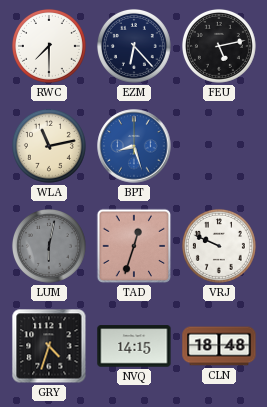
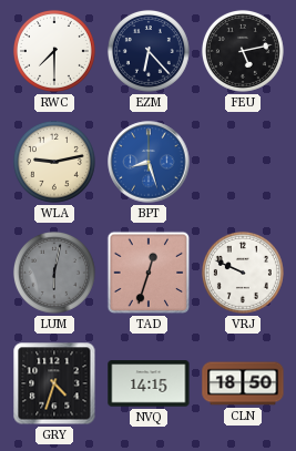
WLA: 11:13 -> 9:13
CLN: 18:48 -> 18:50
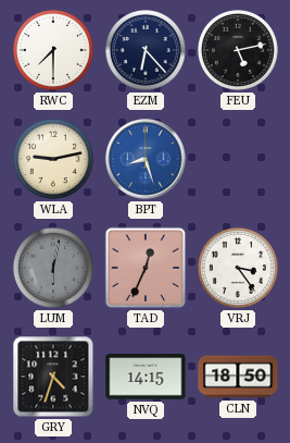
TAD: 12:33 -> 12:34
VRJ: 9:49 -> 3:24
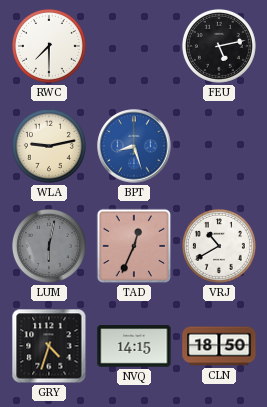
EZM: 6:23 -> none
VRJ: 3:24 -> 10:40
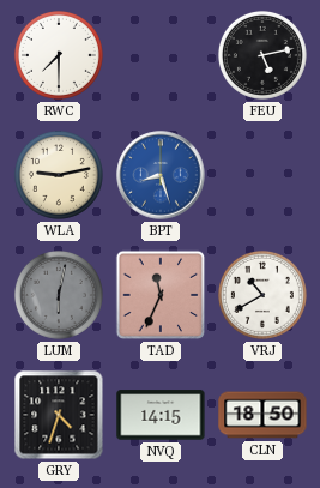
TAD: 12:34 -> 11:34
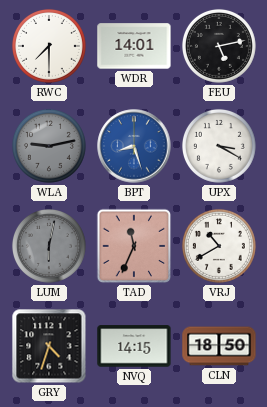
WDR: none -> 14:01
WLA dial: cream -> grey
UPX: none -> 3:20
